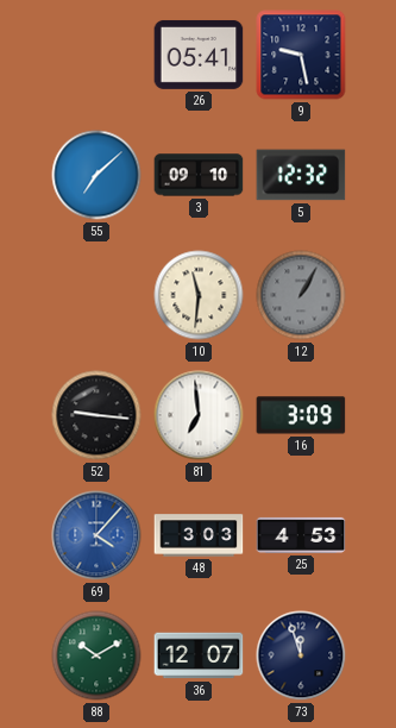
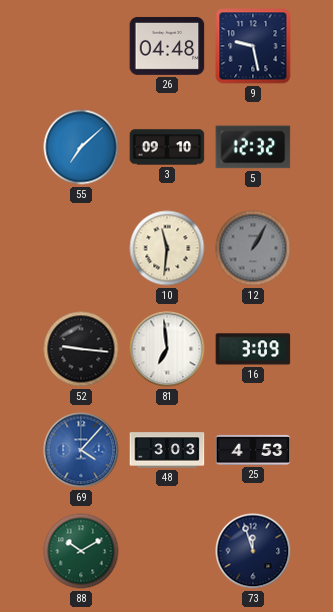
26: 05:41 -> 04:48
36: 12:07 -> none
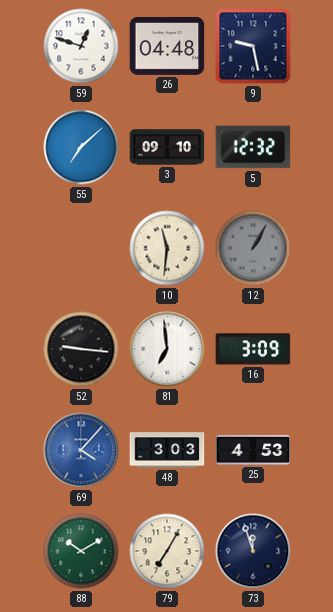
59: none -> 12:48
79: none -> 7:05
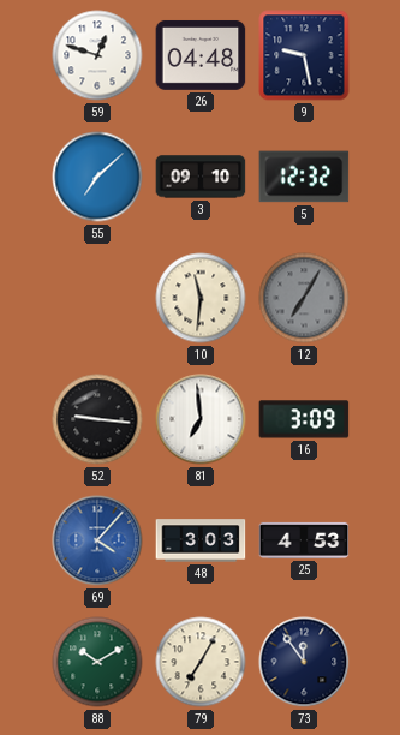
12: 1:05 -> 7:05
73: 11:57 -> 11:54
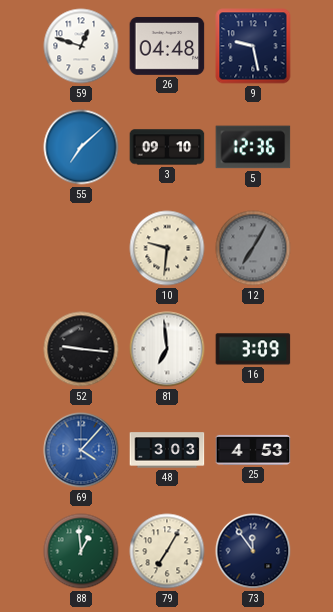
5: 12:32 -> 12:36
10: 11:31 -> 9:31
88: 10:10 -> 12:59
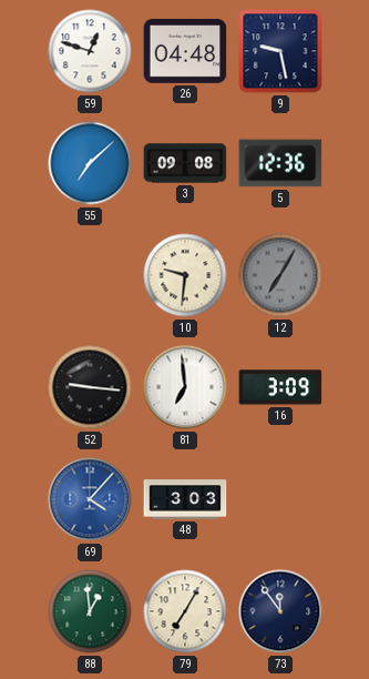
3: 09:10 -> 09:08
25: 4:53 -> none
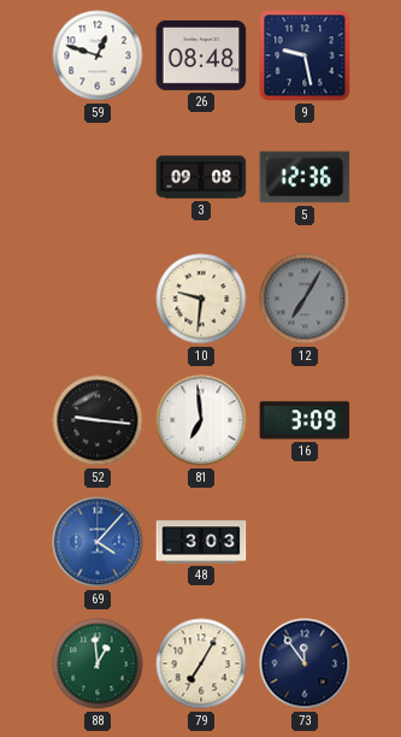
26: 04:48 -> 08:48
55: 7:08 -> none
